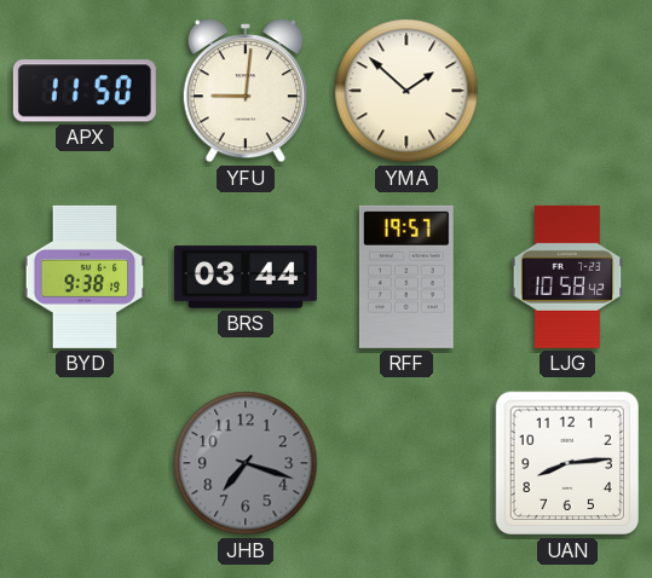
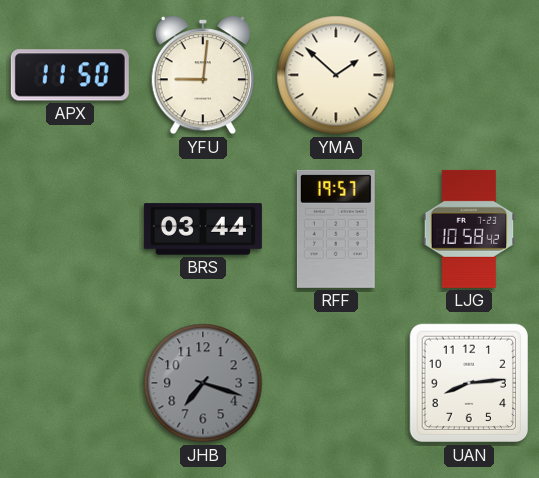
BYD: 9:38 -> none
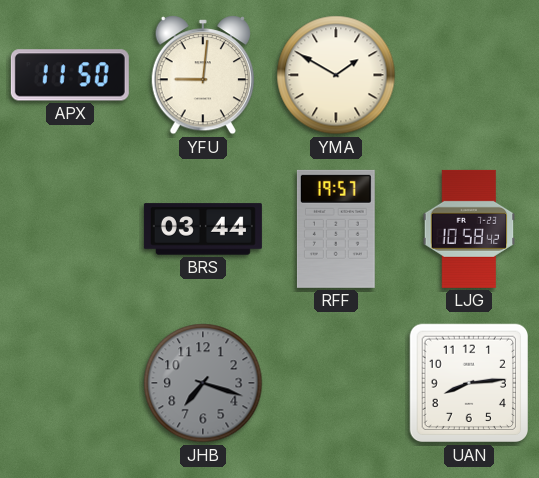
YMA: 1:52 -> 1:50
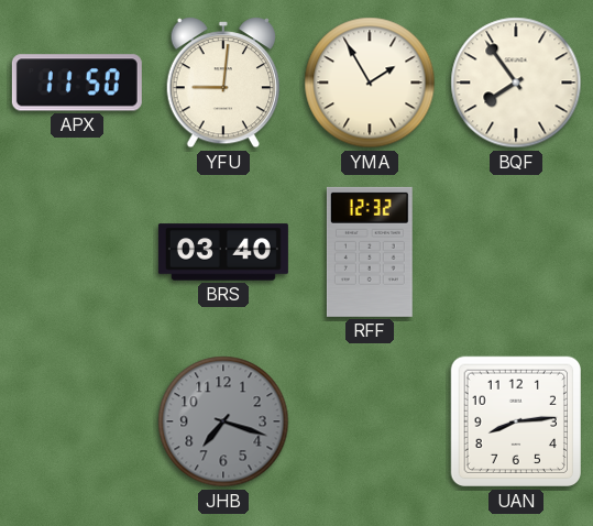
YMA: 1:50 -> 1:55
BQF: none -> 7:54
BRS: 03:44 -> 03:40
RFF: 19:57 -> 12:32
LJG: 10:58 -> none
